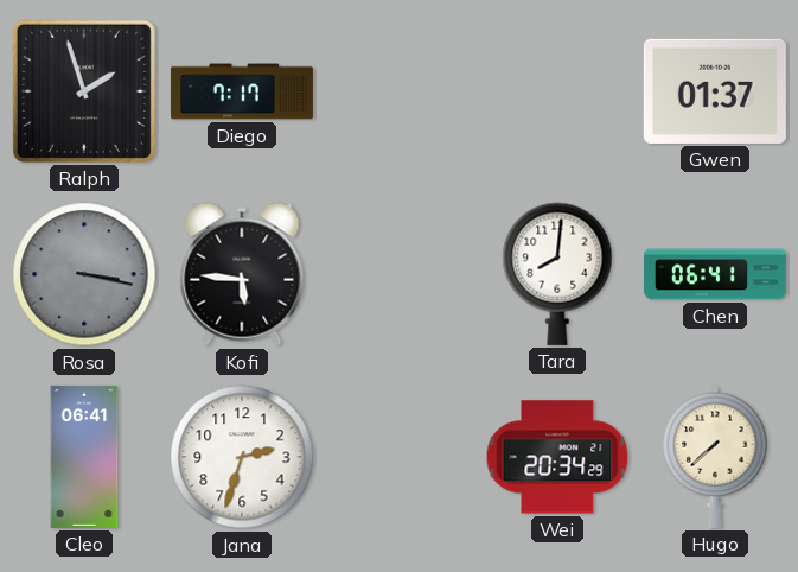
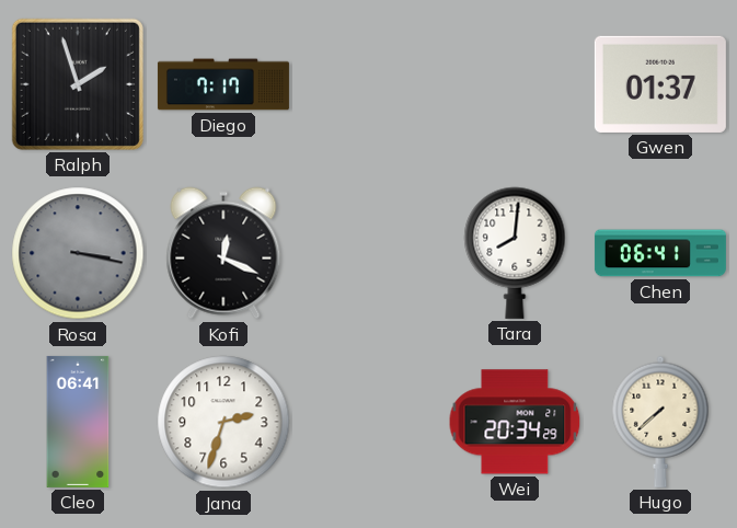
Kofi: 5:46 -> 12:19
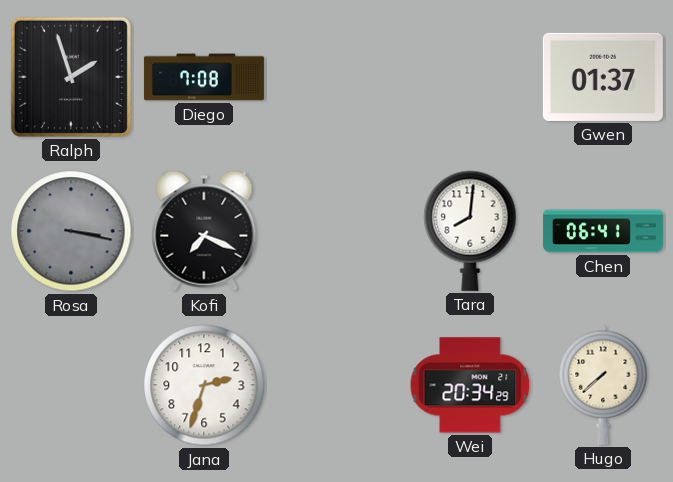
Diego: 7:17 -> 7:08
Kofi: 12:19 -> 7:19
Cleo: 06:41 -> none
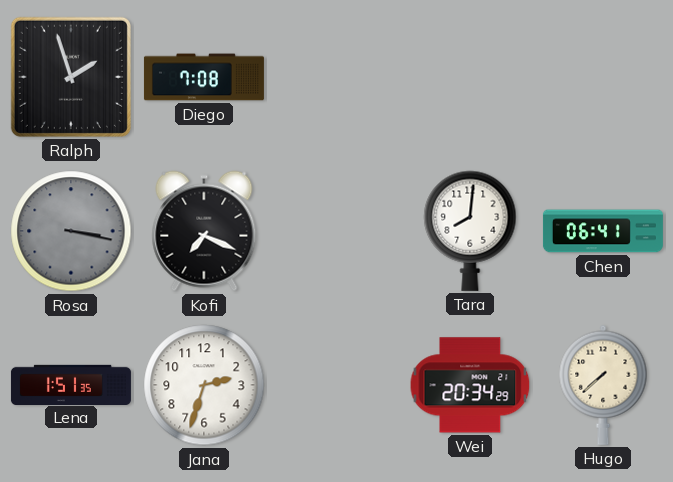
Gwen: 01:37 -> none
Lena: none -> 1:51
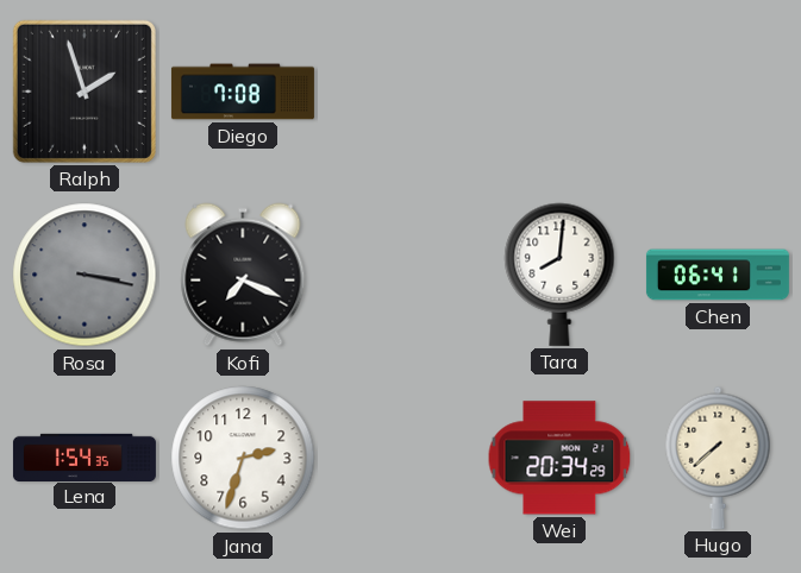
Lena: 1:51 -> 1:54
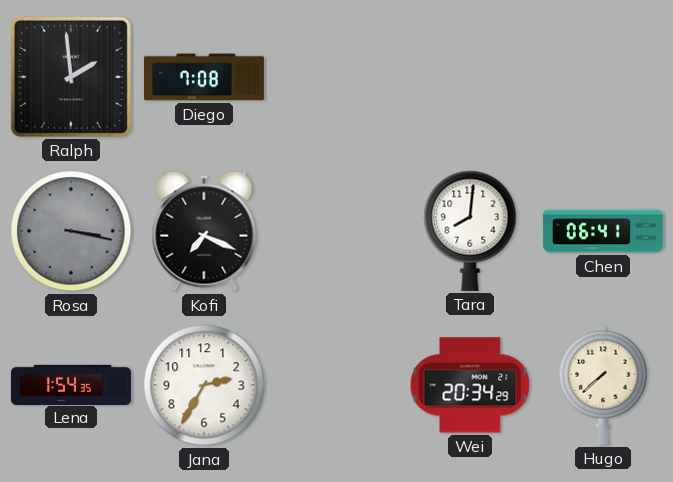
Ralph: 1:57 -> 1:59
Jana: 2:33 -> 2:35
